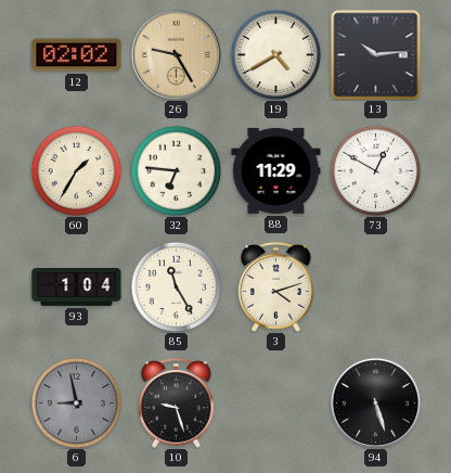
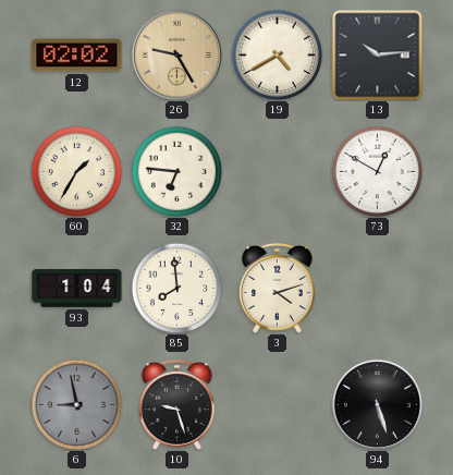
88: 11:29 -> none
85: 11:25 -> 7:59
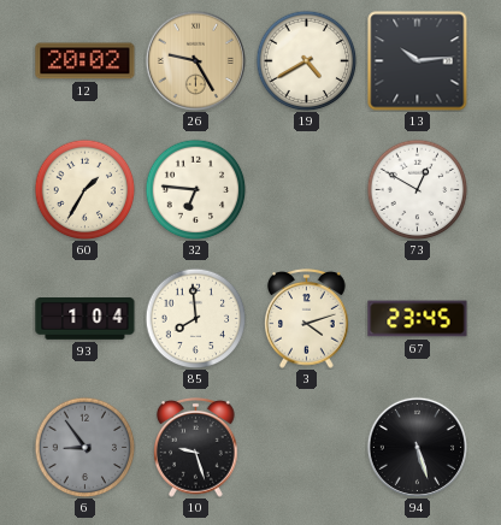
12: 02:02 -> 20:02
67: none -> 23:45
6: 8:58 -> 8:54
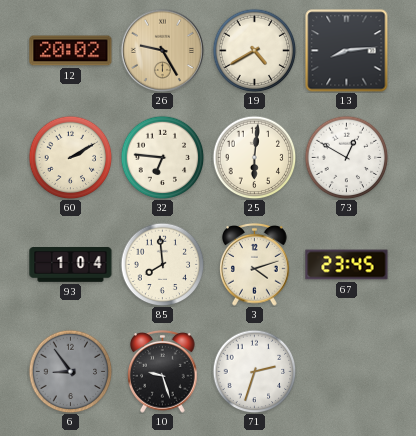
13: 10:14 -> 8:14
60: 1:35 -> 2:10
25: none -> 6:01
71: none -> 2:33
94: 5:27 -> none
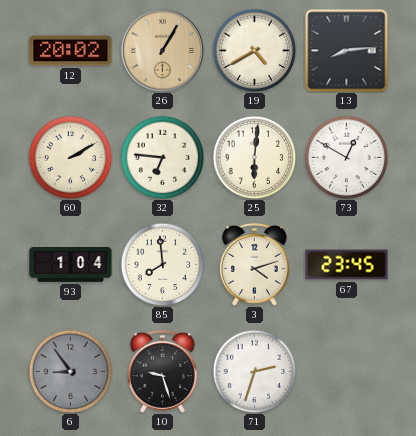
26: 9:25 -> 1:05
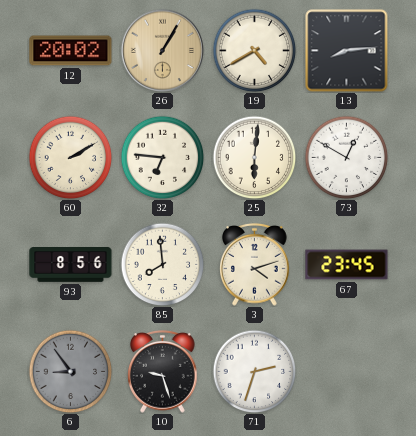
93: 1:04 -> 8:56
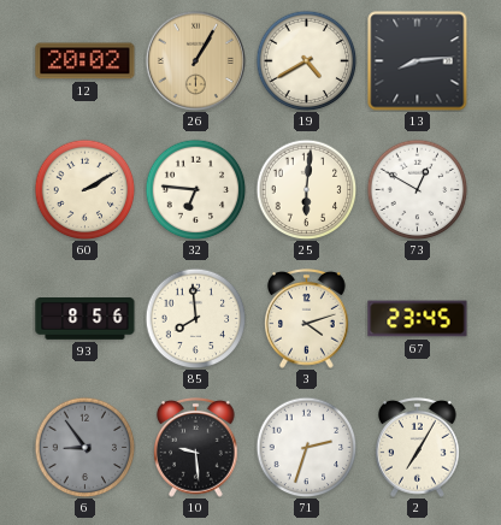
10: 9:27 -> 9:29
2: none -> 7:05
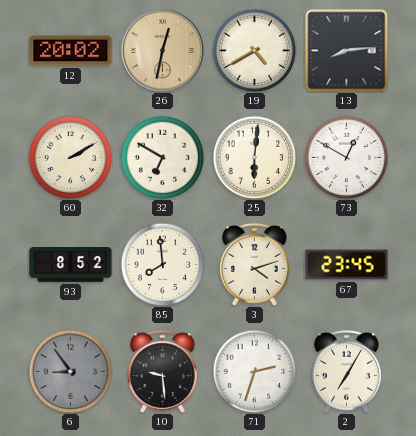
26: 1:05 -> 12:32
32: 6:46 -> 6:50
93: 8:56 -> 8:52
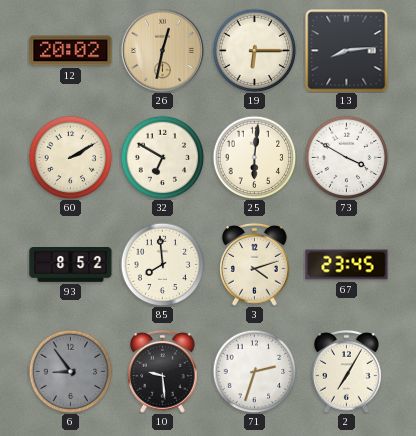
19: 4:40 -> 6:15
73: 12:50 -> 3:50
